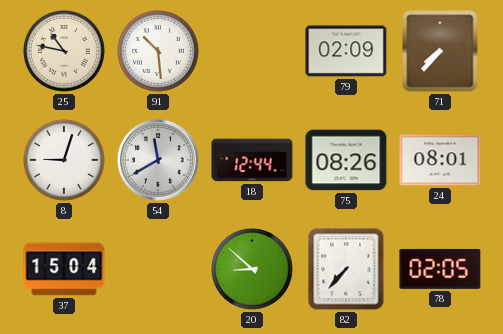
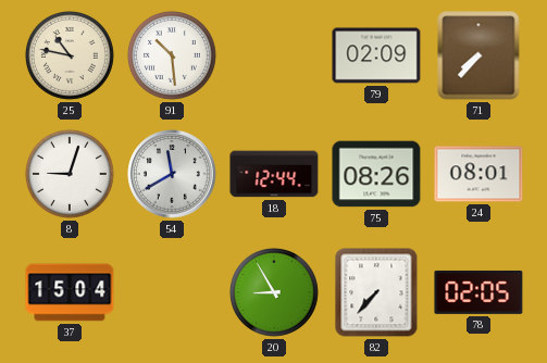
20: 8:52 -> 8:55
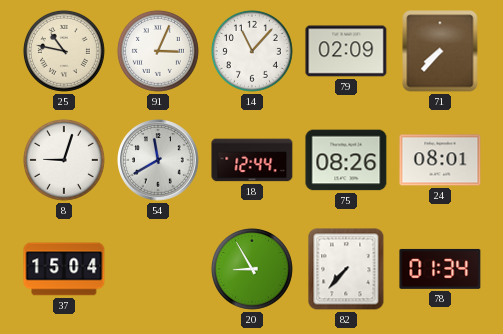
91: 10:29 -> 3:04
14: none -> 11:07
78: 02:05 -> 01:34
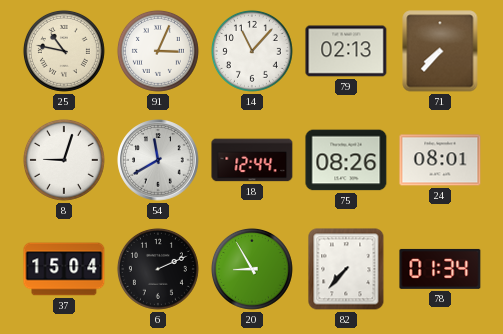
79: 02:09 -> 02:13
6: none -> 2:11
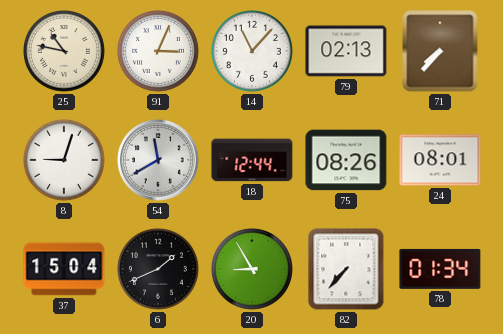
6: 2:11 -> 1:41
